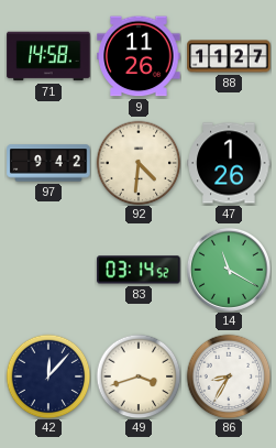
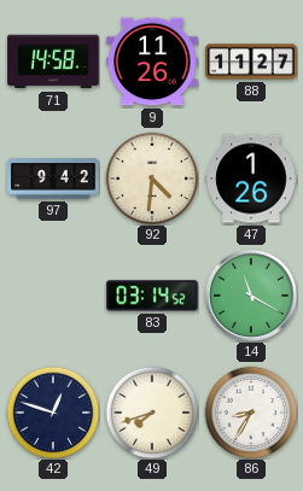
42: 12:07 -> 12:48
49: 3:42 -> 7:42
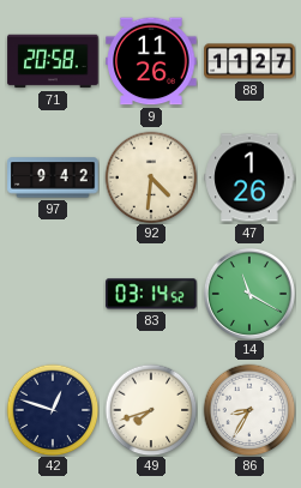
71: 14:58 -> 20:58
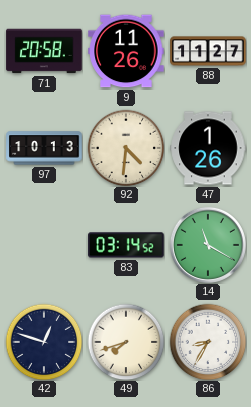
97: 9:42 -> 10:13
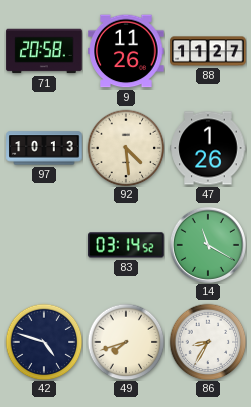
92: 4:31 -> 4:29
42: 12:48 -> 4:48
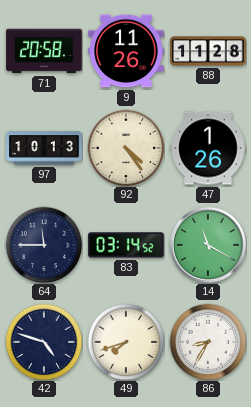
88: 11:27 -> 11:28
92: 4:29 -> 4:24
64: none -> 11:45
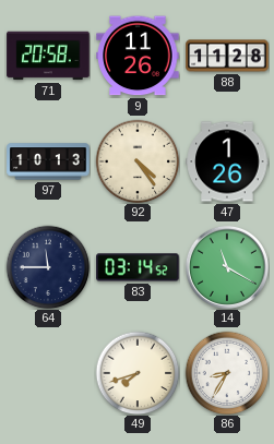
42: 4:48 -> none
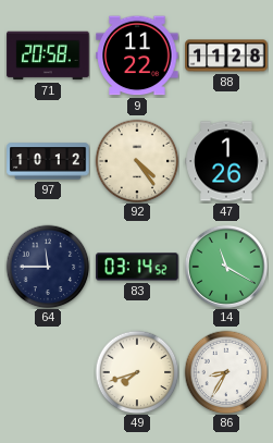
9: 11:26 -> 11:22
97: 10:13 -> 10:12
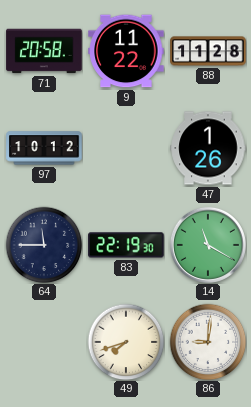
92: 4:24 -> none
83: 03:14 -> 22:19
86: 8:35 -> 9:01
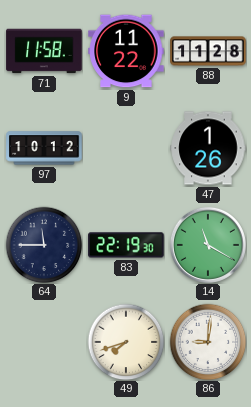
71: 20:58 -> 11:58
